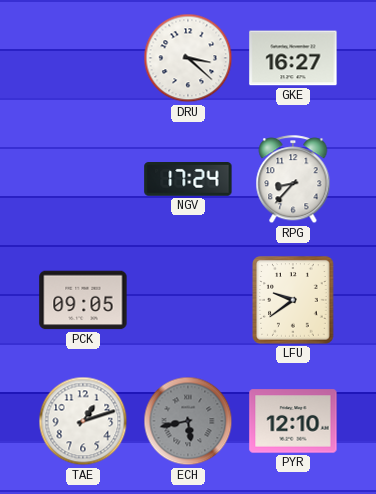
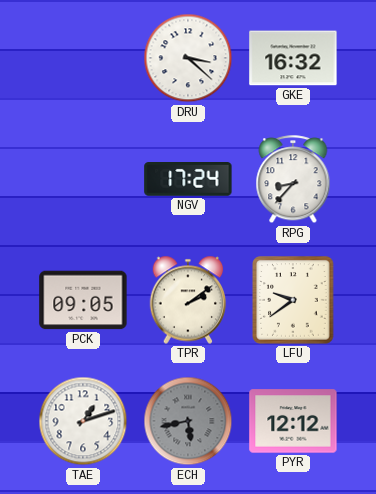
GKE: 16:27 -> 16:32
TPR: none -> 2:09
PYR: 12:10 -> 12:12
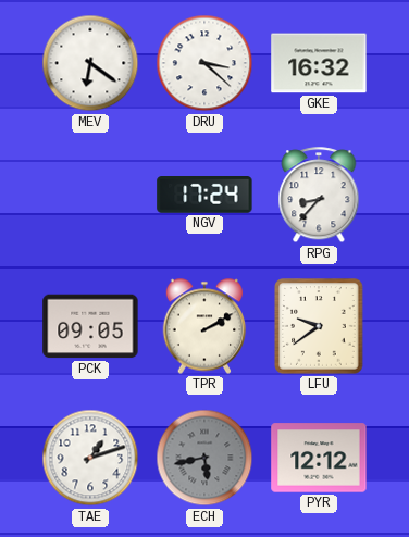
MEV: none -> 6:21
TPR: 2:09 -> 2:10
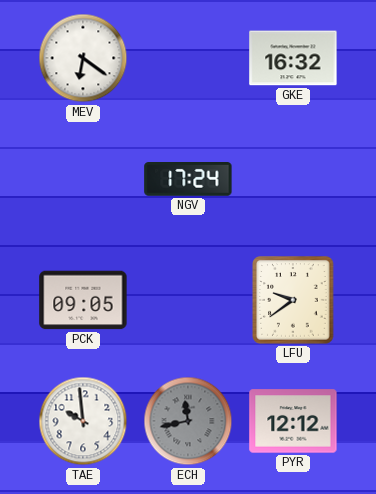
DRU: 3:22 -> none
RPG: 8:37 -> none
TPR: 2:10 -> none
TAE: 1:12 -> 9:59
ECH: 5:43 -> 11:43
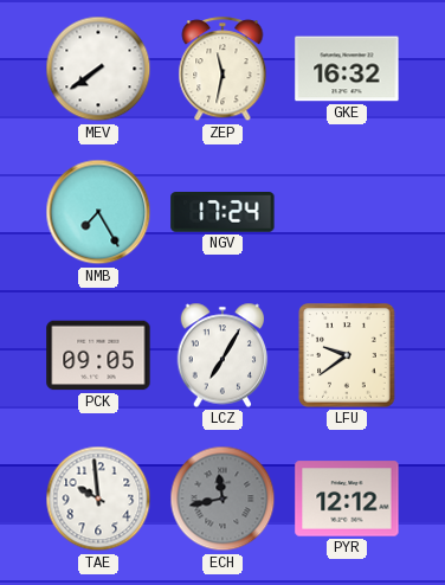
MEV: 6:21 -> 7:39
ZEP: none -> 11:32
NMB: none -> 7:25
LCZ: none -> 7:05
